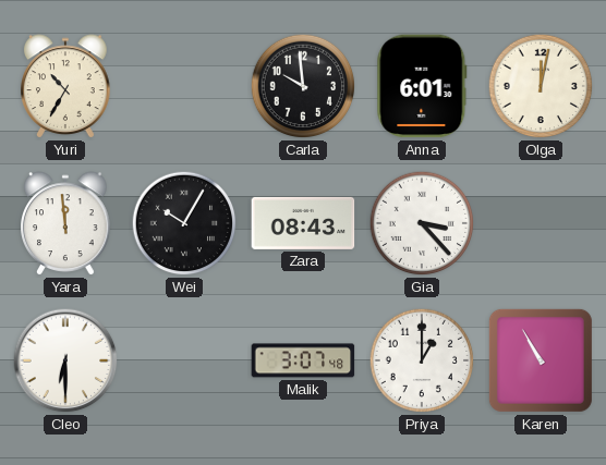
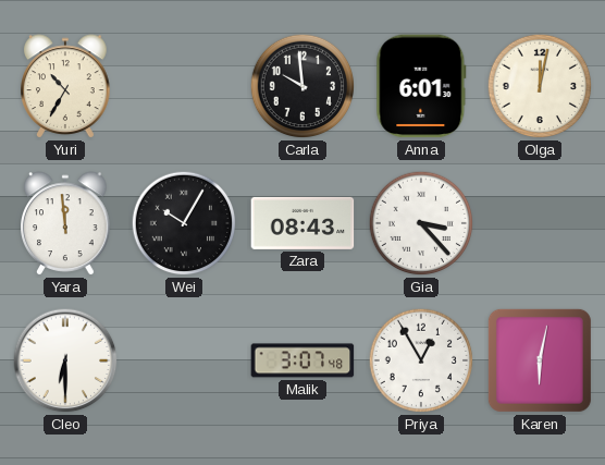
Priya: 1:00 -> 12:55
Karen: 10:55 -> 6:02
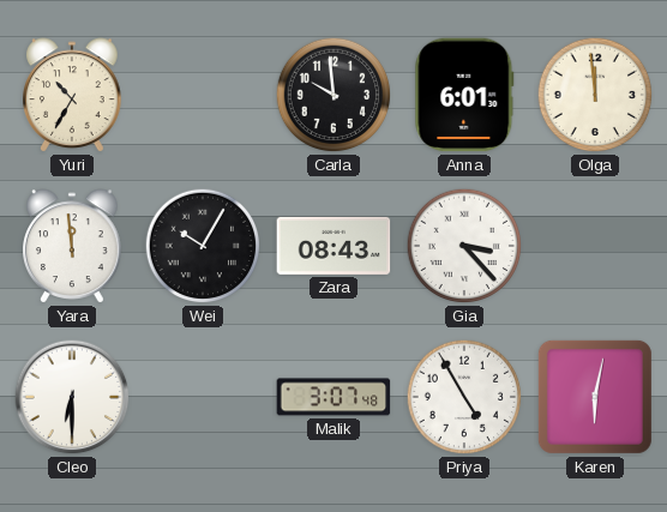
Olga: 12:02 -> 11:59
Priya: 12:55 -> 4:55
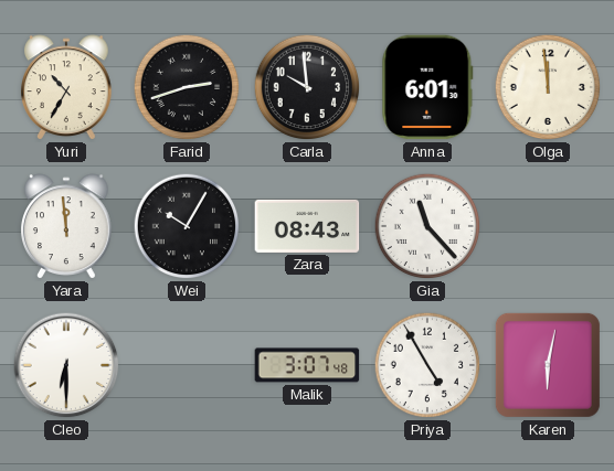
Farid: none -> 2:42
Gia: 3:23 -> 11:23
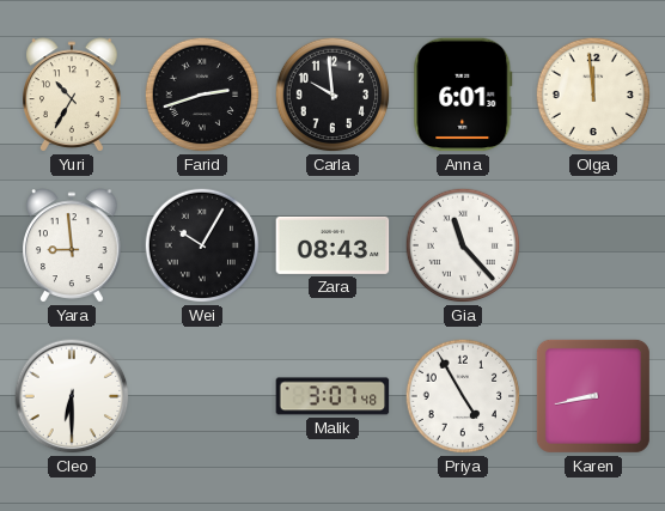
Yara: 11:59 -> 8:59
Karen: 6:02 -> 8:43
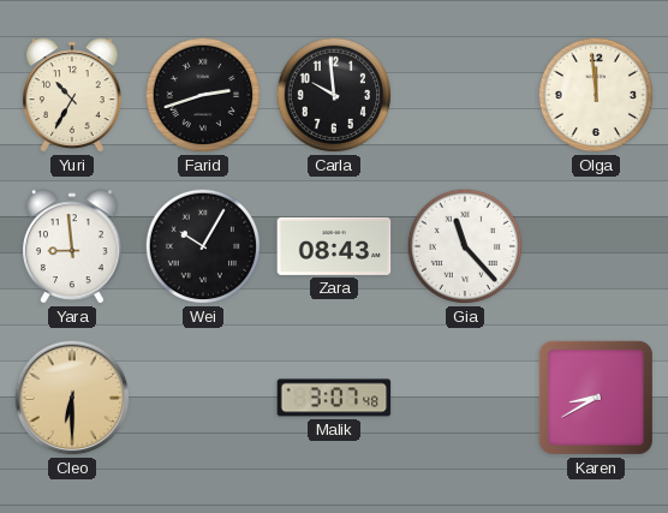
Anna: 6:01 -> none
Cleo dial: white -> champagne
Priya: 4:55 -> none
Karen: 8:43 -> 8:40
